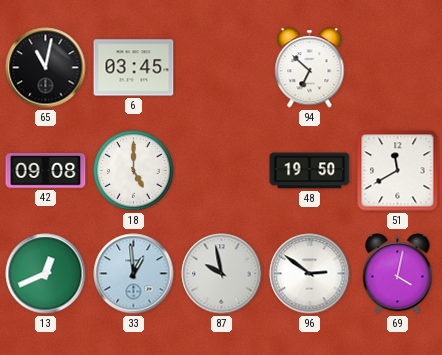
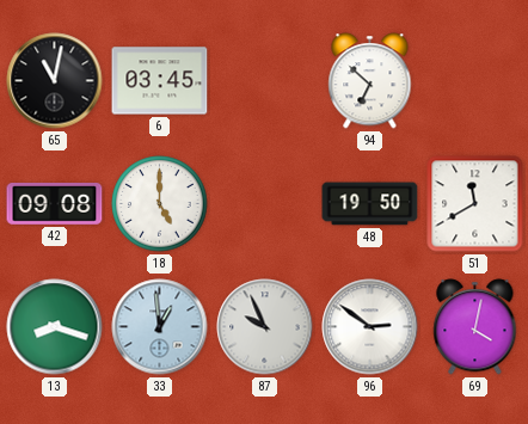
13: 12:41 -> 8:18
87: 9:58 -> 9:56
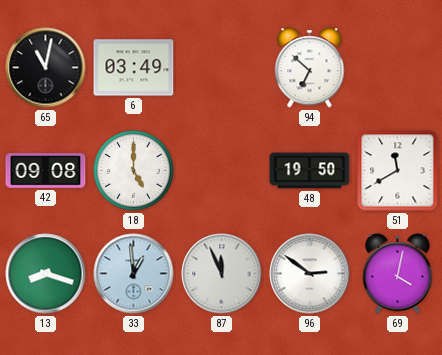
6: 03:45 -> 03:49
87: 9:56 -> 11:56
